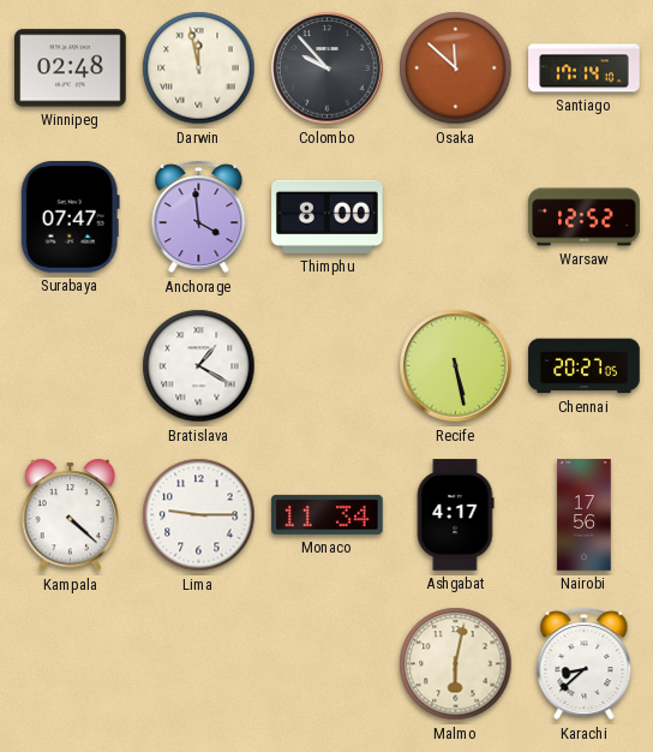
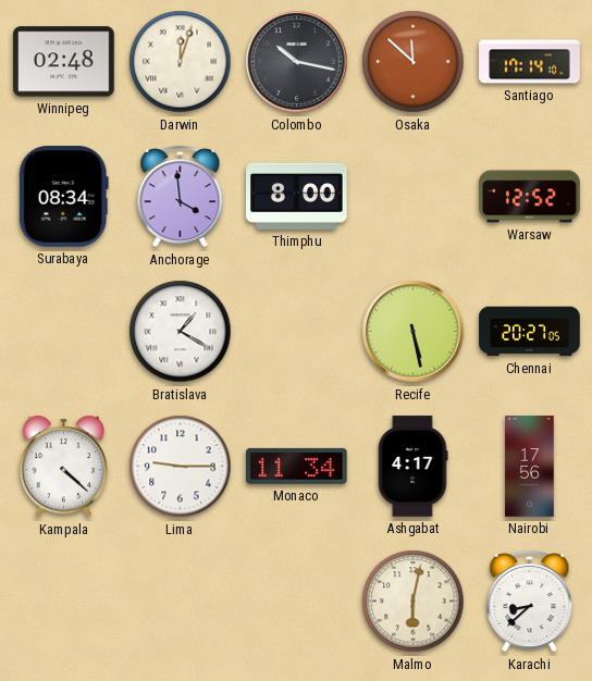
Darwin: 11:58 -> 12:03
Colombo: 9:53 -> 10:17
Surabaya: 07:47 -> 08:34
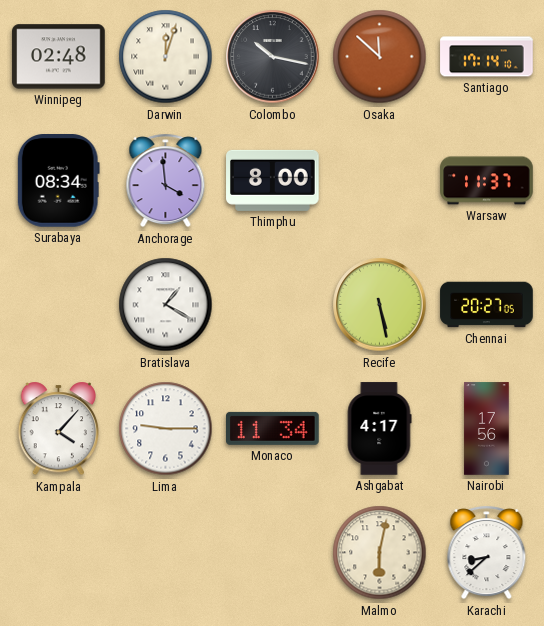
Warsaw: 12:52 -> 11:37
Kampala: 4:22 -> 4:07
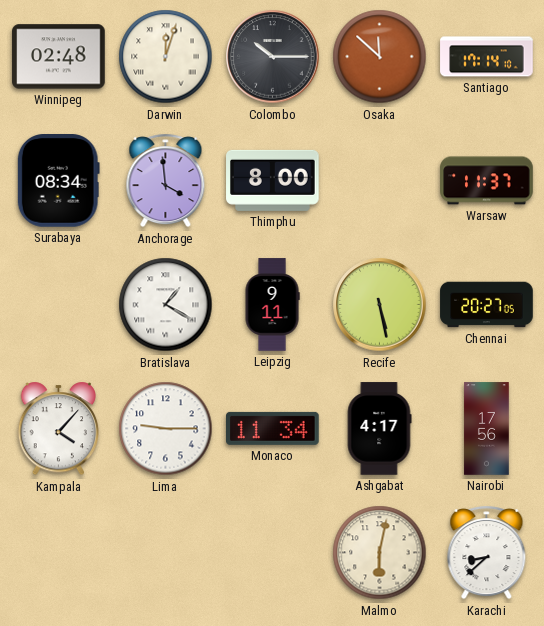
Colombo: 10:17 -> 10:15
Leipzig: none -> 9:11
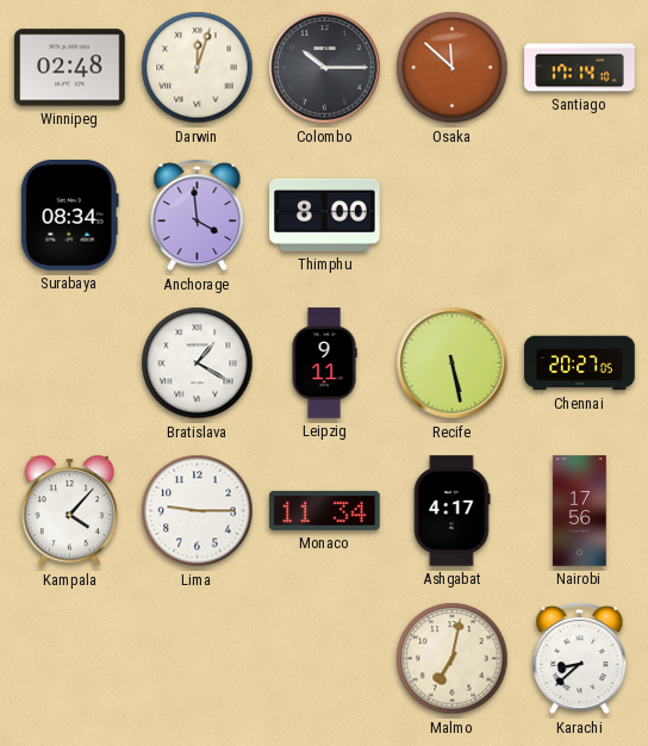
Warsaw: 11:37 -> none
Malmo: 6:02 -> 7:02
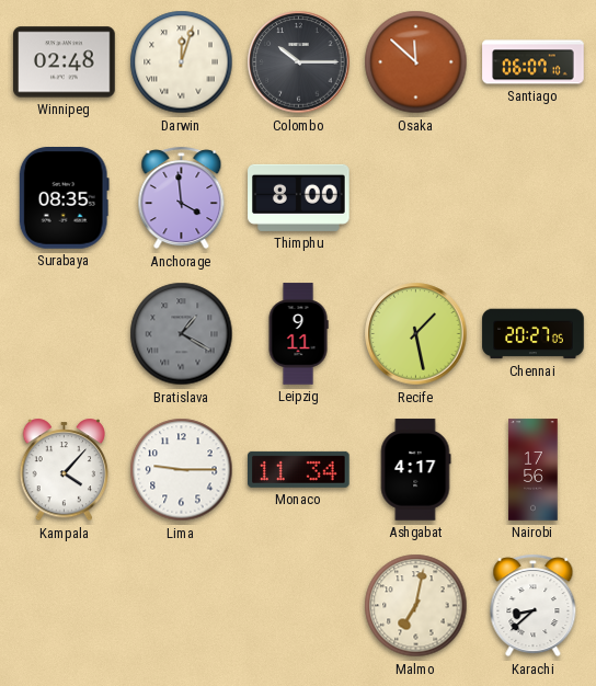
Santiago: 17:14 -> 06:07
Surabaya: 08:34 -> 08:35
Bratislava dial: white -> grey
Recife: 5:28 -> 1:28
